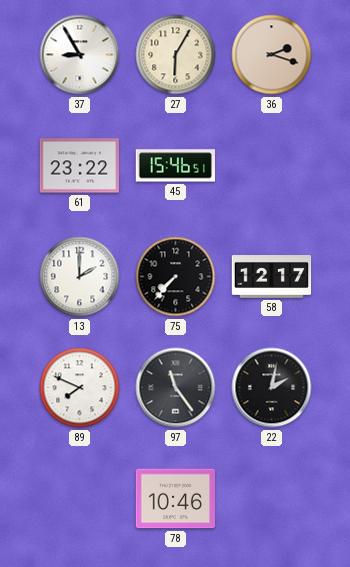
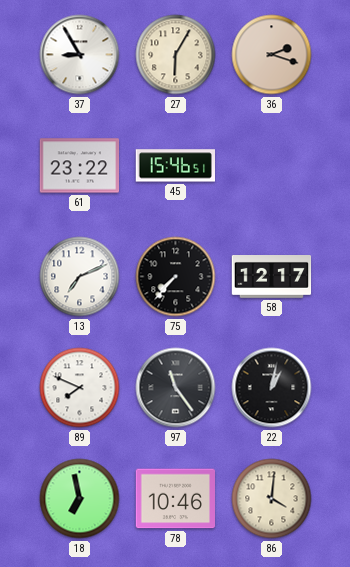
13: 2:00 -> 7:11
22: 2:02 -> 1:02
18: none -> 6:58
86: none -> 4:01
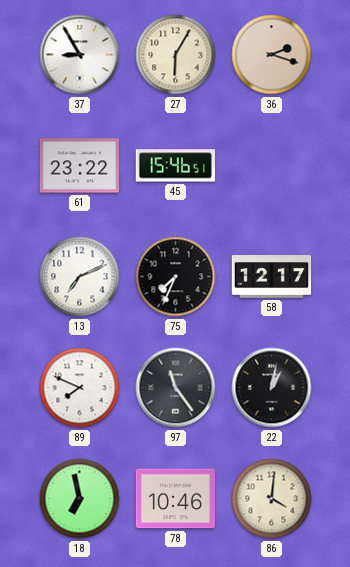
75: 7:37 -> 7:34
